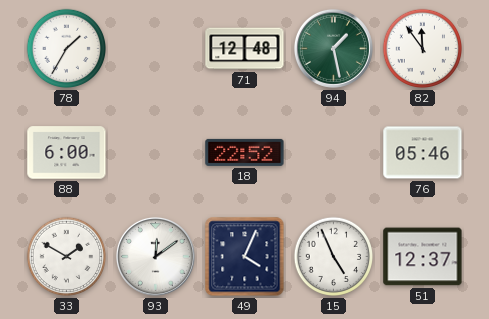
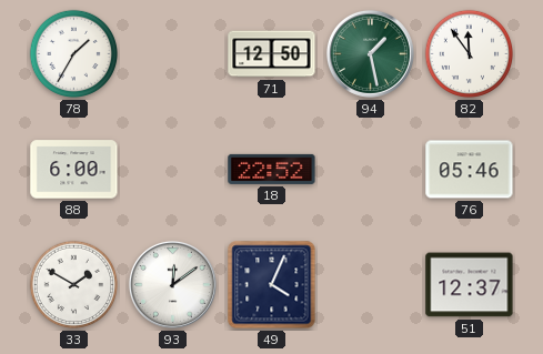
71: 12:48 -> 12:50
15: 4:56 -> none
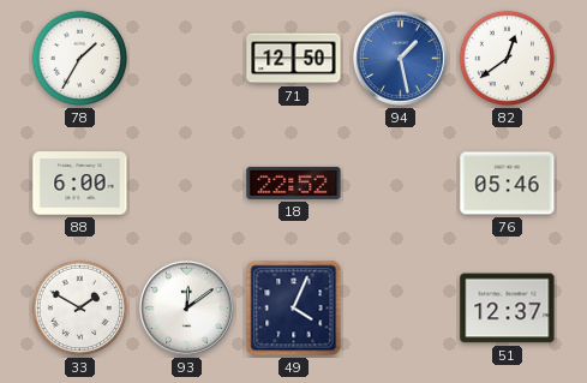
94 dial: green -> blue
82: 11:54 -> 12:39
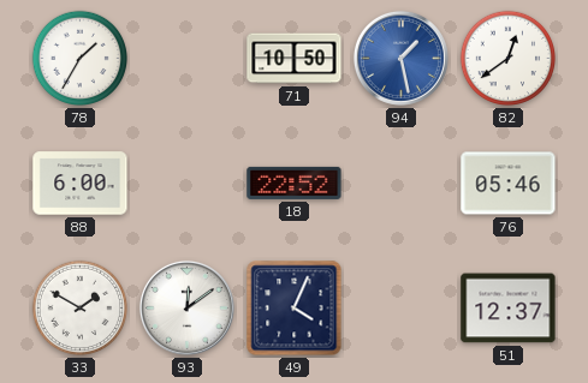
71: 12:50 -> 10:50
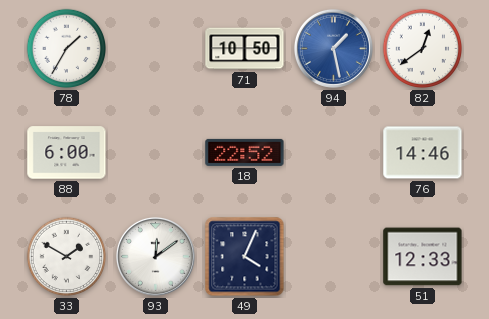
76: 05:46 -> 14:46
51: 12:37 -> 12:33
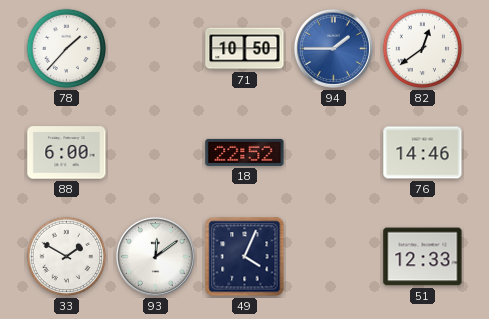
78: 1:35 -> 1:37
94: 1:28 -> 1:45
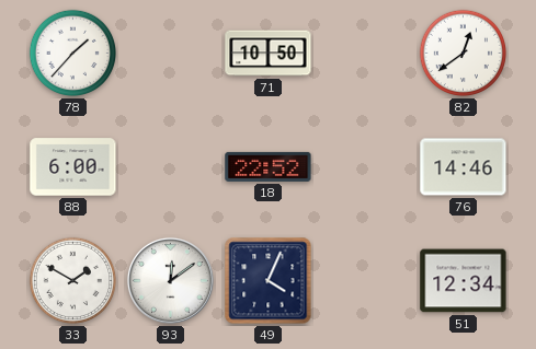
94: 1:45 -> none
51: 12:33 -> 12:34
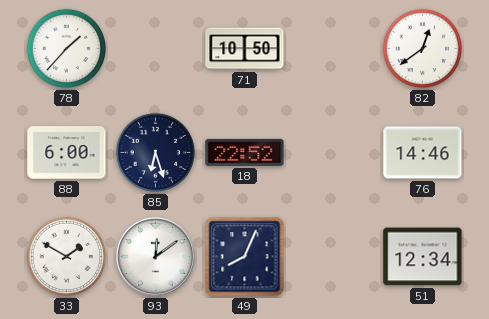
85: none -> 6:27
49: 4:04 -> 8:04
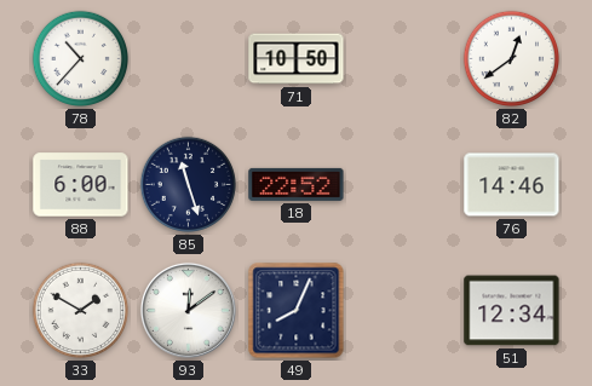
78: 1:37 -> 10:37
85: 6:27 -> 11:27
